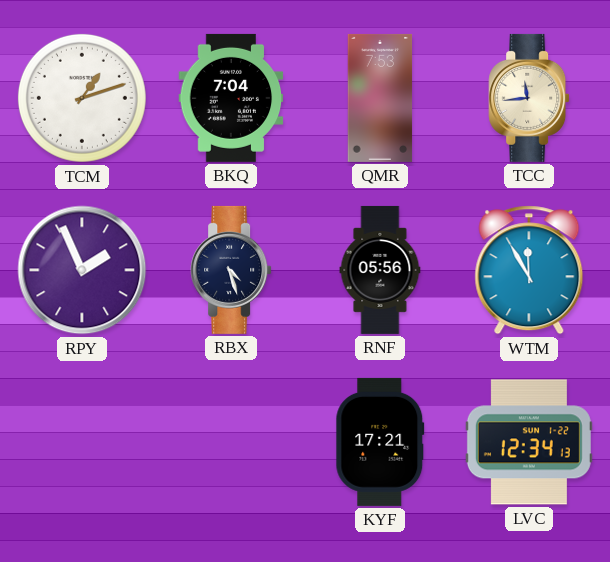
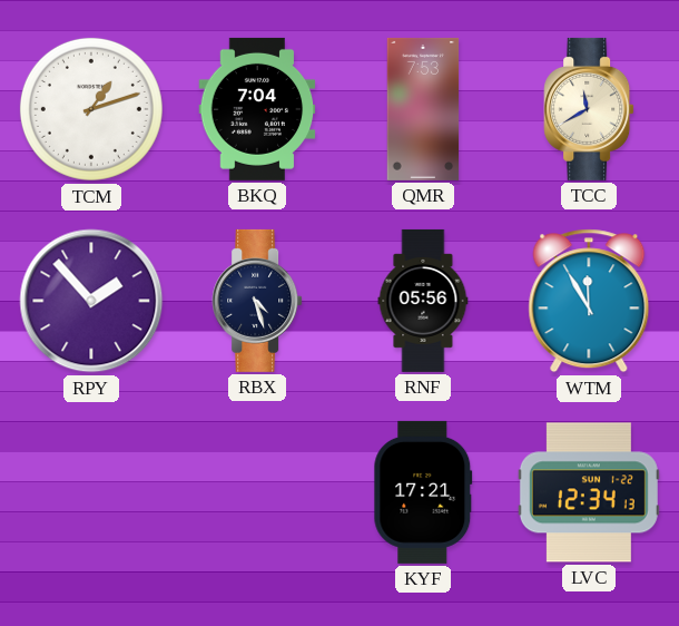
TCC: 11:44 -> 11:40
RPY: 1:56 -> 1:53
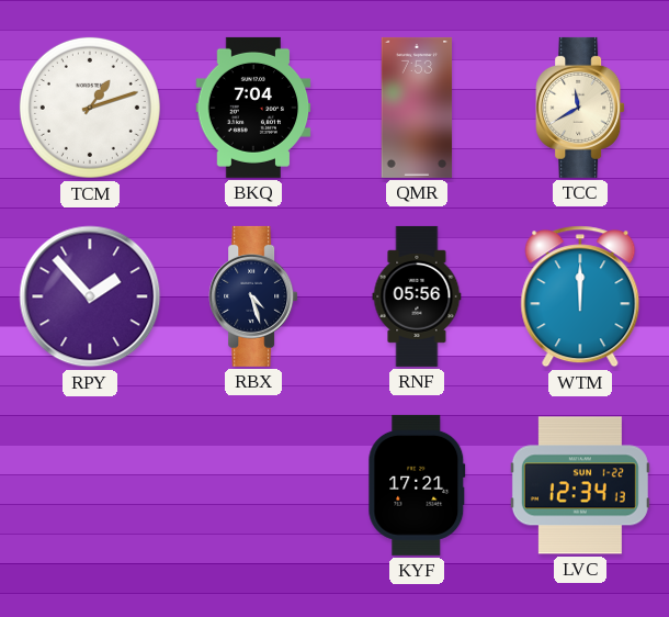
WTM: 11:55 -> 12:00
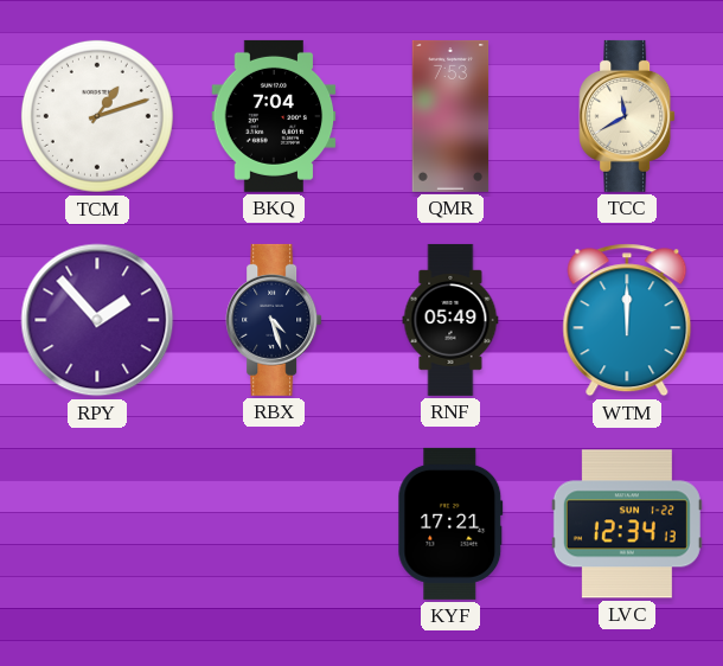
RNF: 05:56 -> 05:49
